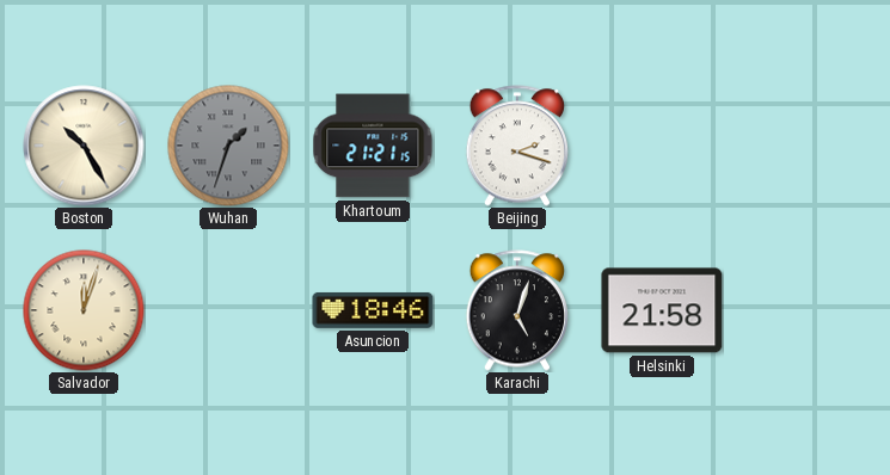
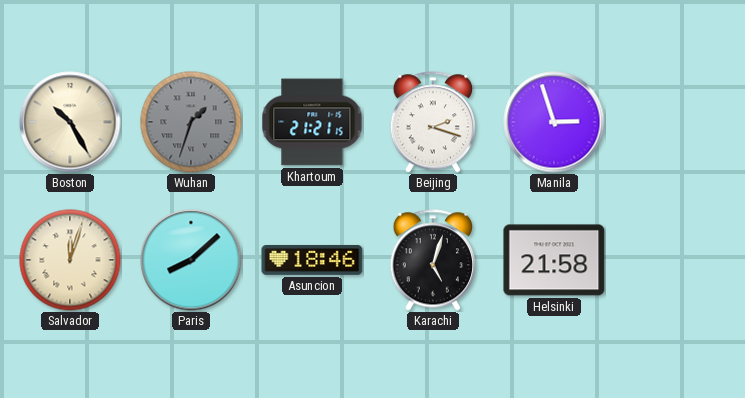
Manila: none -> 2:57
Paris: none -> 8:08
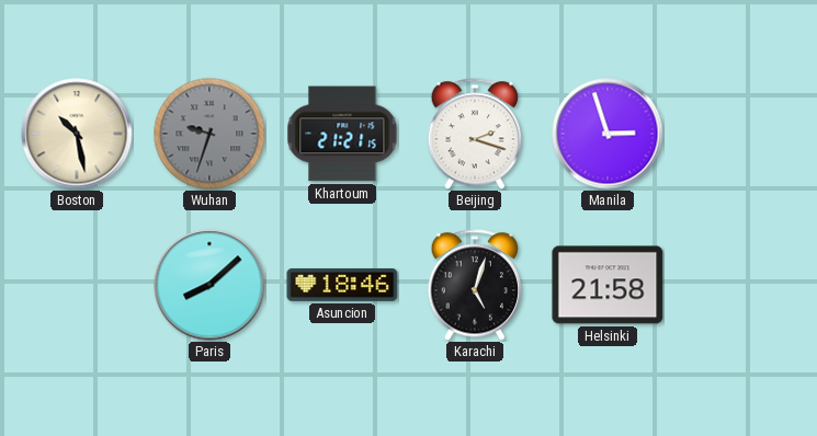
Boston: 10:25 -> 10:28
Wuhan: 1:33 -> 9:33
Salvador: 12:03 -> none
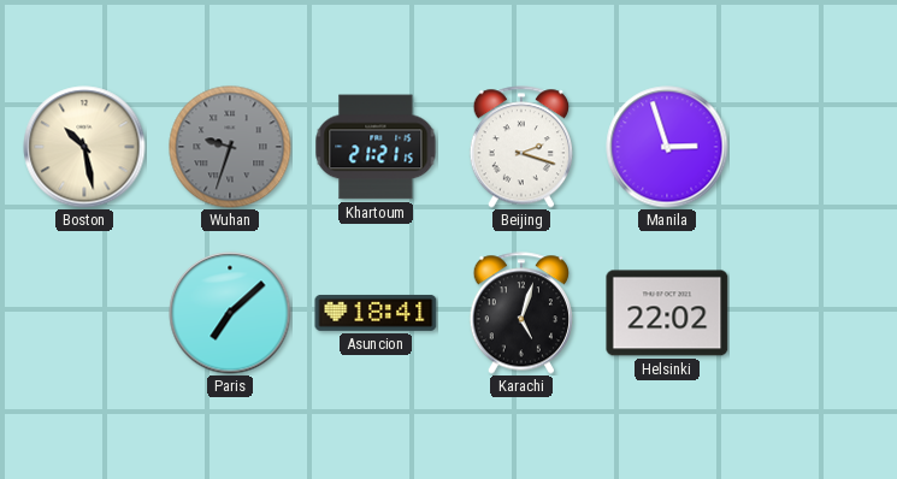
Paris: 8:08 -> 7:08
Asuncion: 18:46 -> 18:41
Helsinki: 21:58 -> 22:02
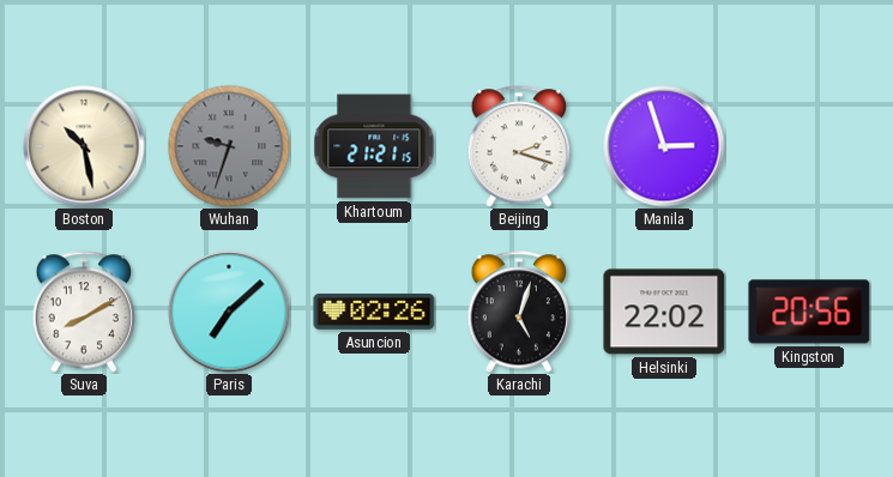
Suva: none -> 8:10
Asuncion: 18:41 -> 02:26
Kingston: none -> 20:56
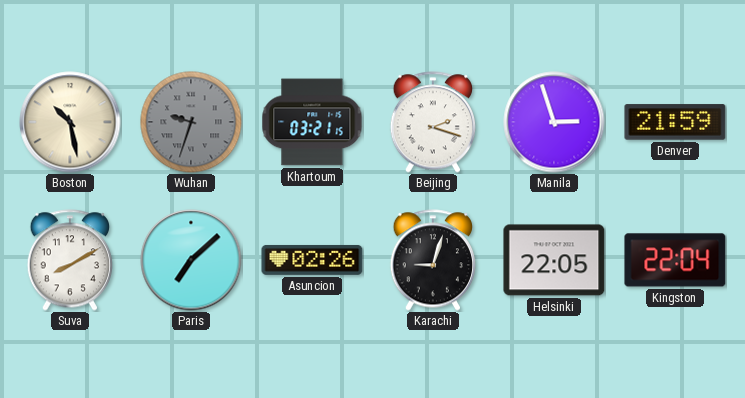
Khartoum: 21:21 -> 03:21
Denver: none -> 21:59
Karachi: 5:03 -> 9:03
Helsinki: 22:02 -> 22:05
Kingston: 20:56 -> 22:04
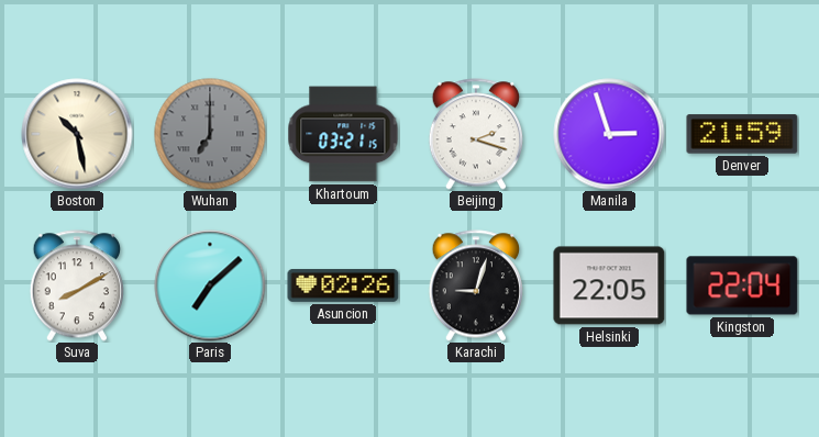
Wuhan: 9:33 -> 7:00
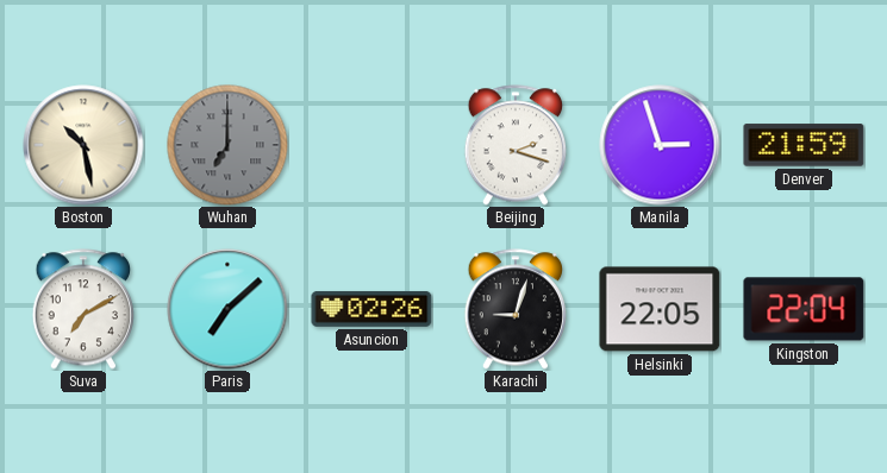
Khartoum: 03:21 -> none
Suva: 8:10 -> 7:10
